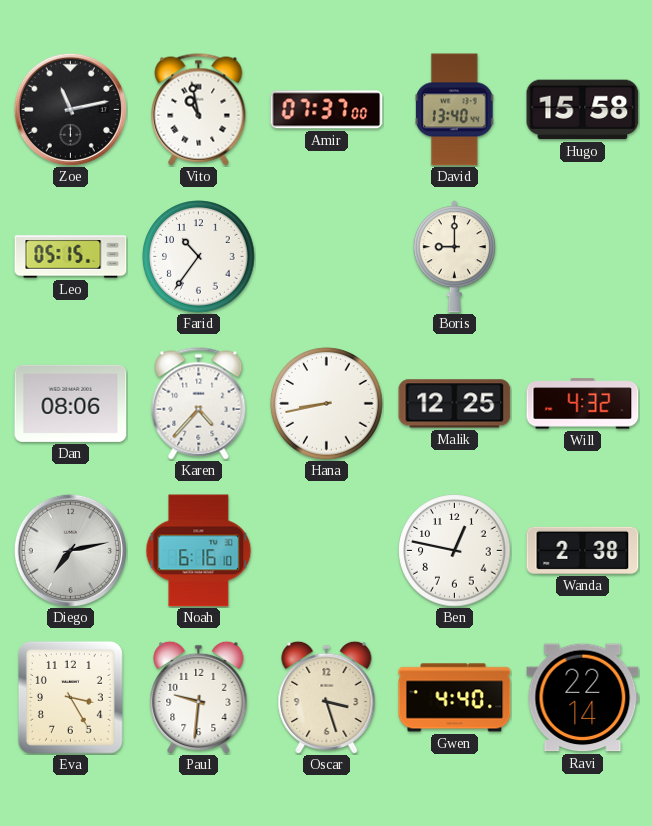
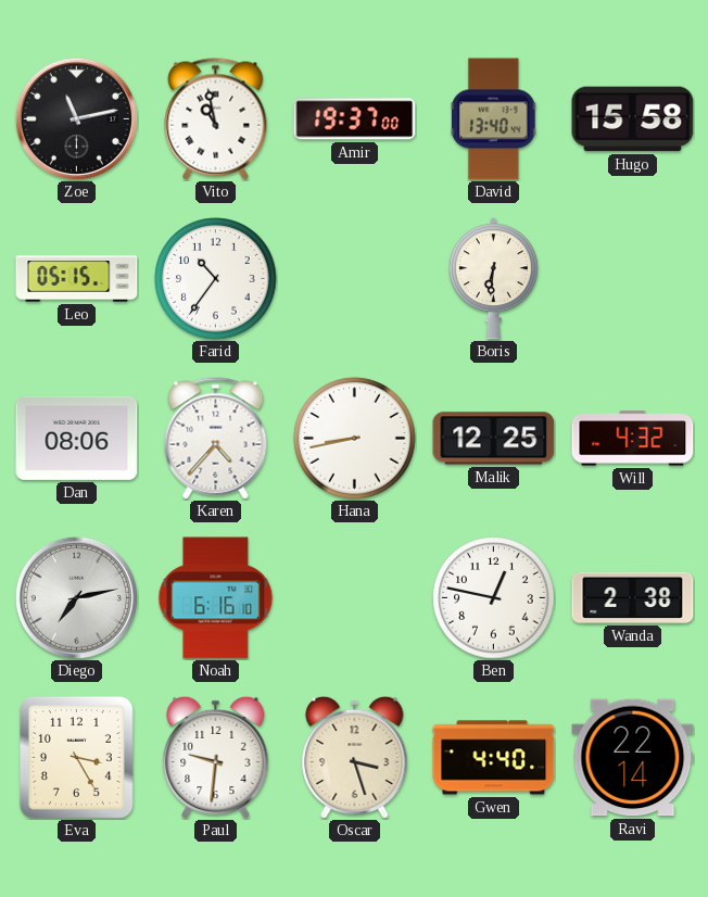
Amir: 07:37 -> 19:37
Boris: 9:00 -> 6:31
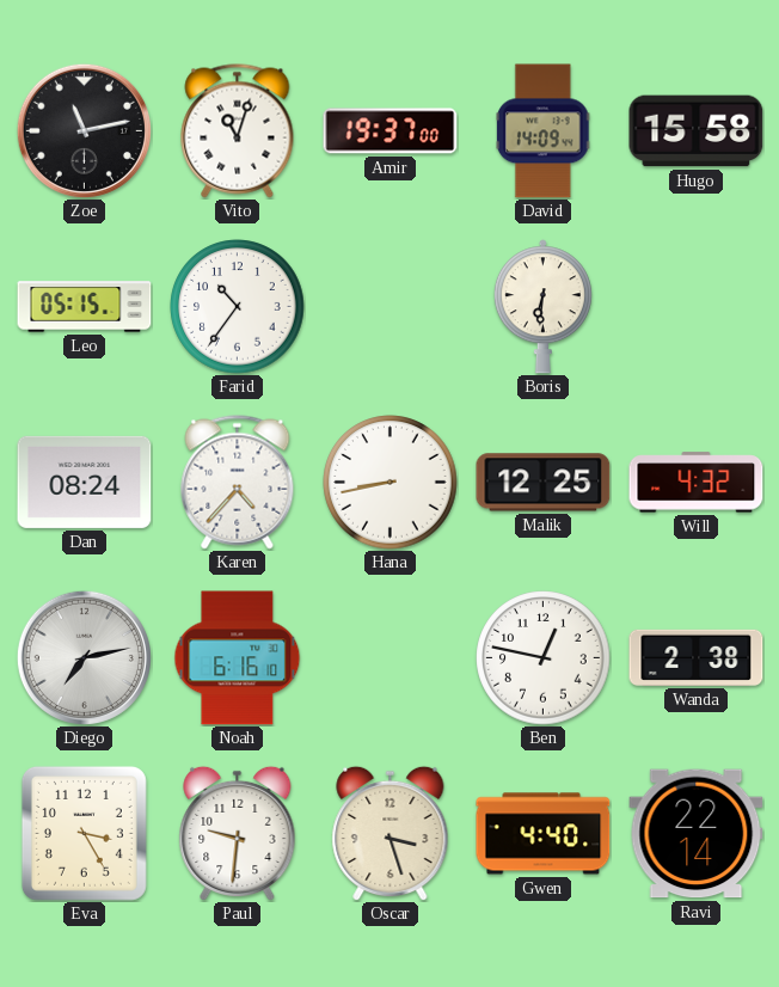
Vito: 10:58 -> 11:03
David: 13:40 -> 14:09
Dan: 08:06 -> 08:24
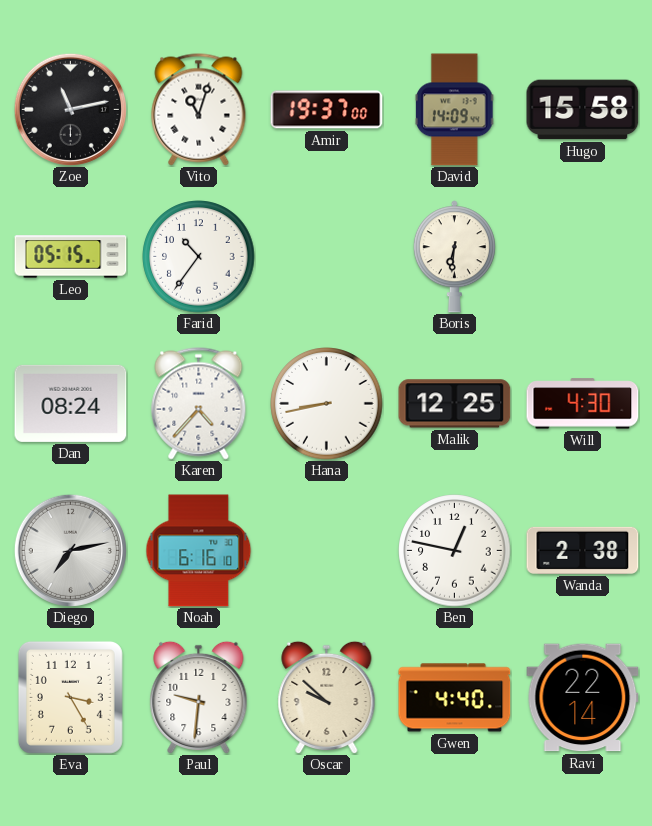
Will: 4:32 -> 4:30
Oscar: 3:27 -> 9:52
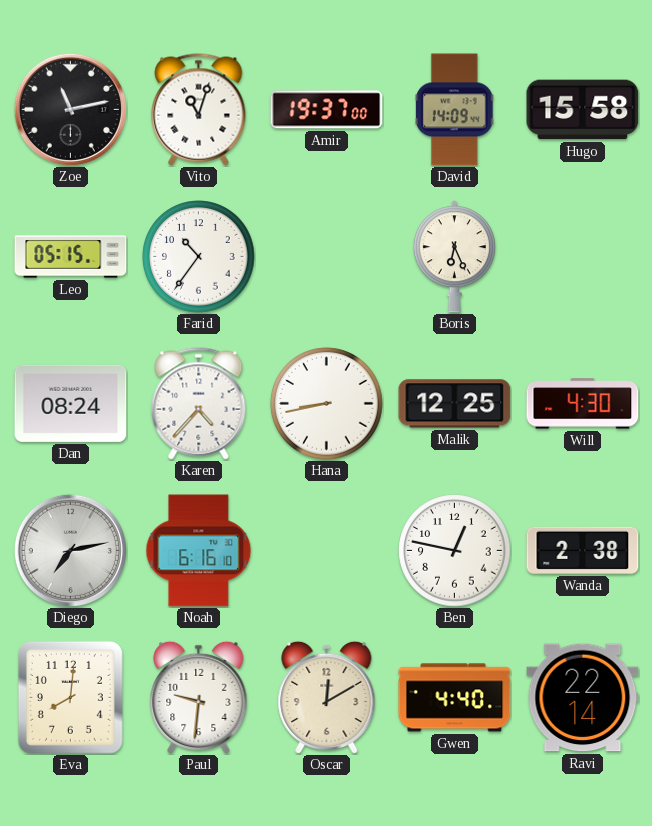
Boris: 6:31 -> 6:26
Eva: 3:25 -> 8:01
Oscar: 9:52 -> 12:10
